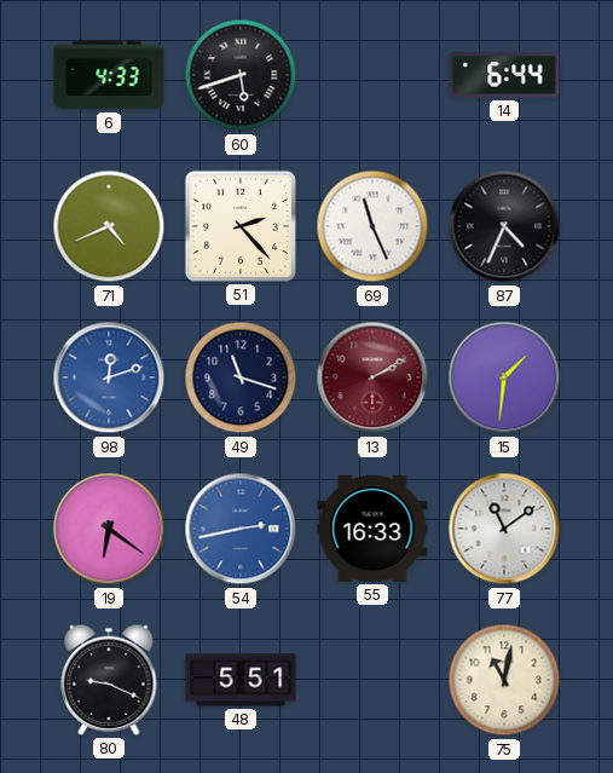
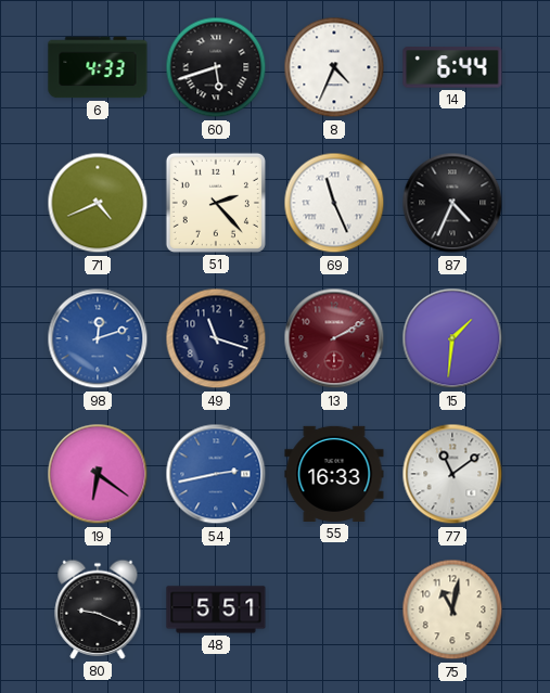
8: none -> 4:34
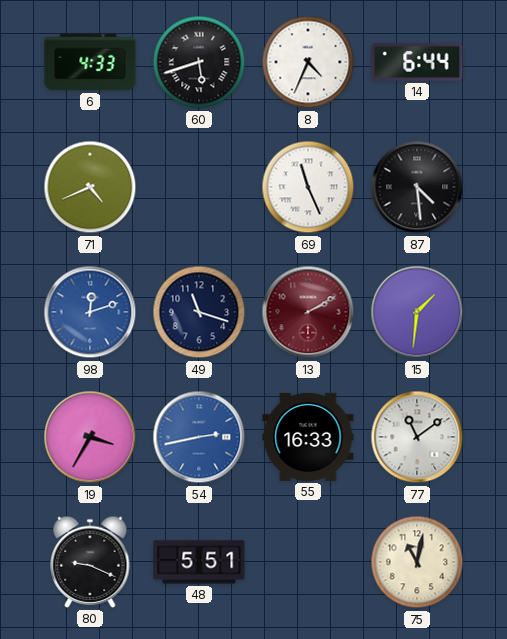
51: 2:23 -> none
87: 4:34 -> 4:29
19: 6:21 -> 3:35
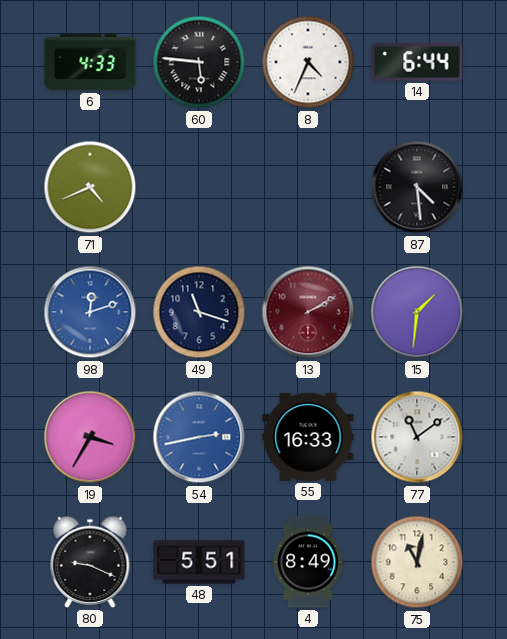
60: 5:42 -> 5:46
69: 11:26 -> none
4: none -> 8:49
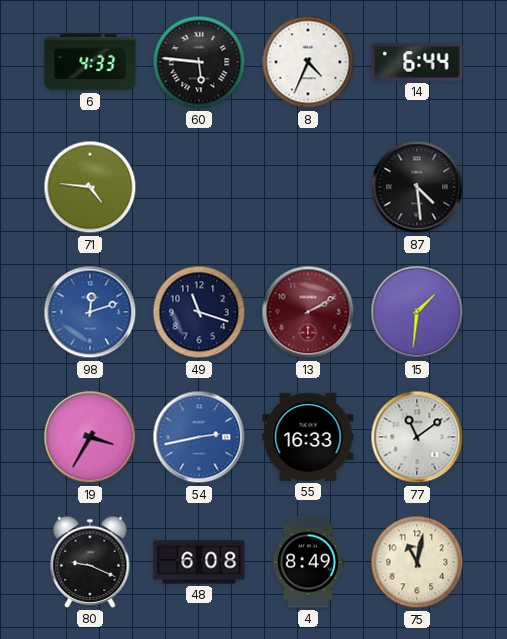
71: 4:41 -> 4:46
48: 5:51 -> 6:08
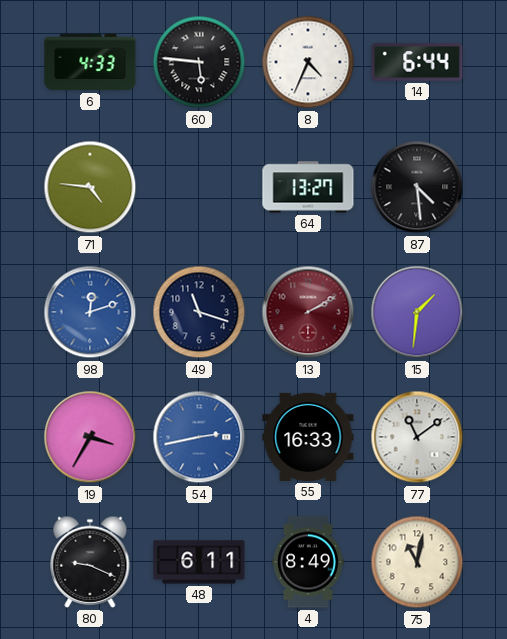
64: none -> 13:27
48: 6:08 -> 6:11
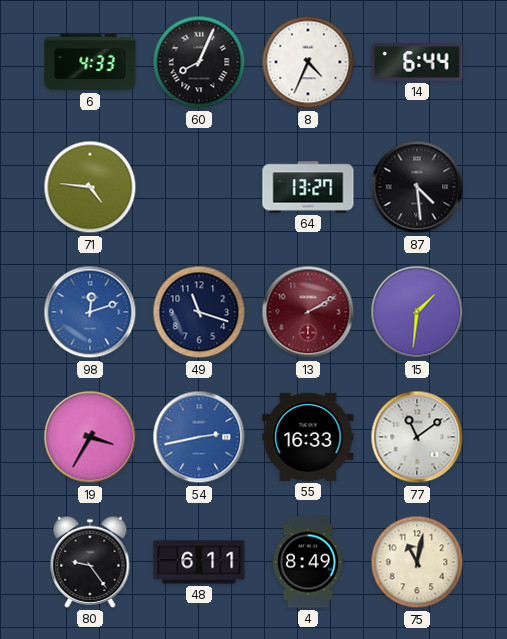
60: 5:46 -> 8:04
80: 9:19 -> 9:24
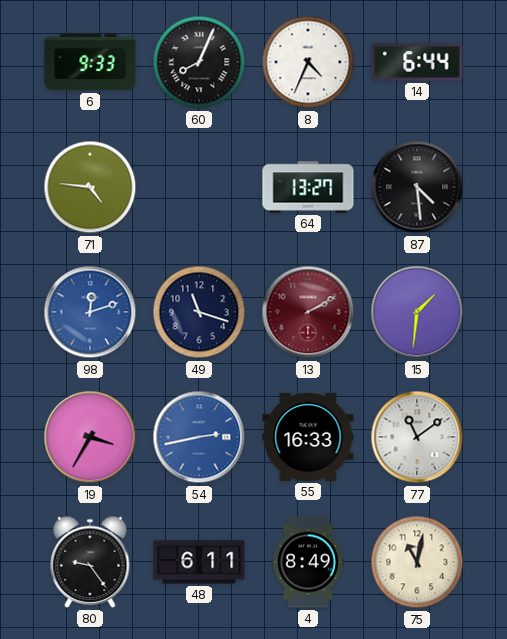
6: 4:33 -> 9:33
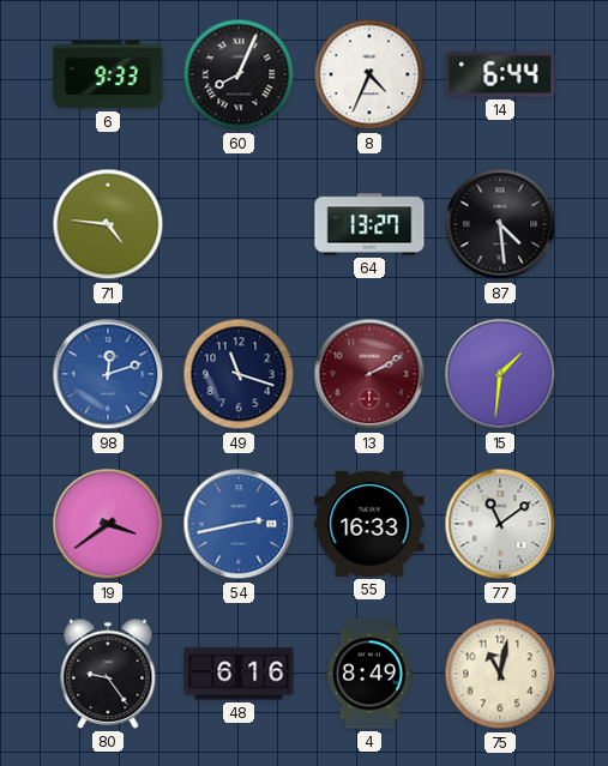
19: 3:35 -> 3:39
48: 6:11 -> 6:16
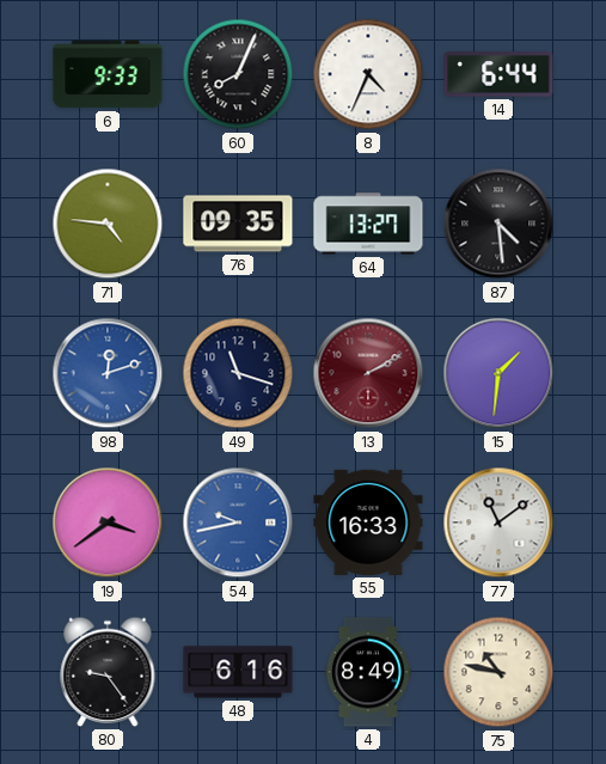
76: none -> 09:35
54: 2:43 -> 9:43
75: 11:02 -> 10:47
